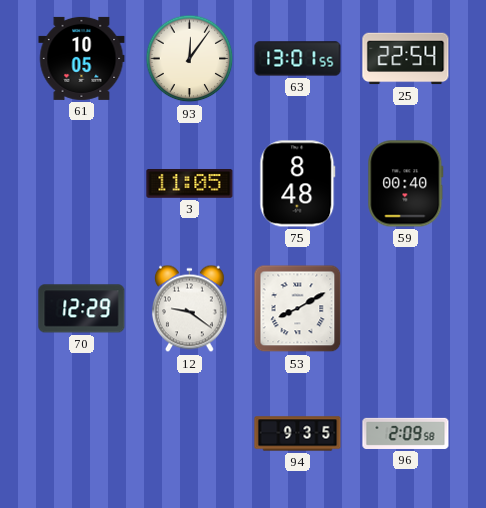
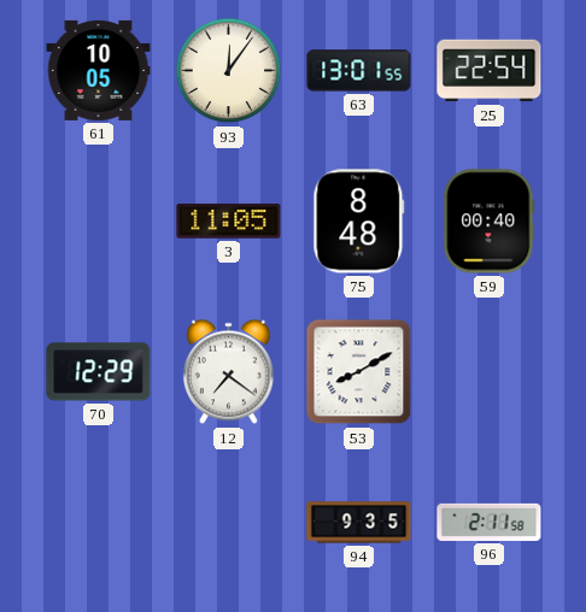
12: 9:21 -> 7:21
96: 2:09 -> 2:11
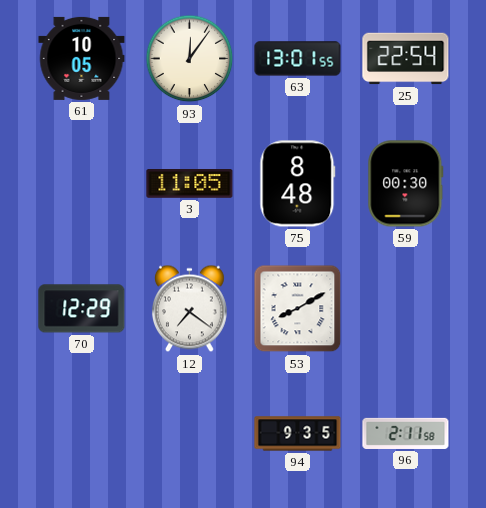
59: 00:40 -> 00:30
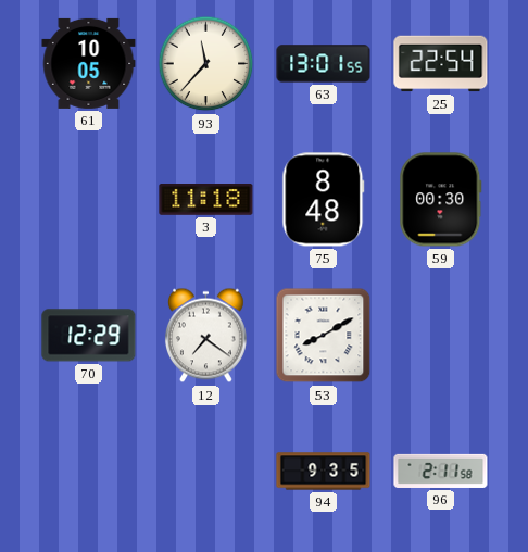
93: 12:06 -> 11:37
3: 11:05 -> 11:18
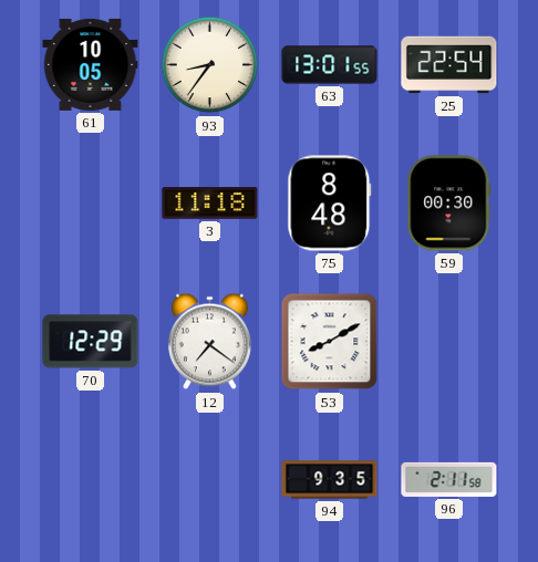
93: 11:37 -> 8:36
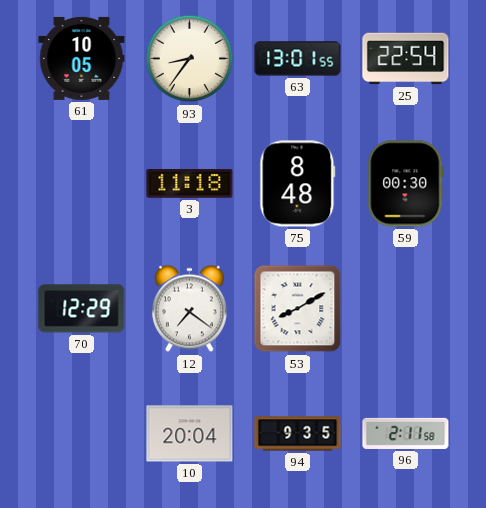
10: none -> 20:04
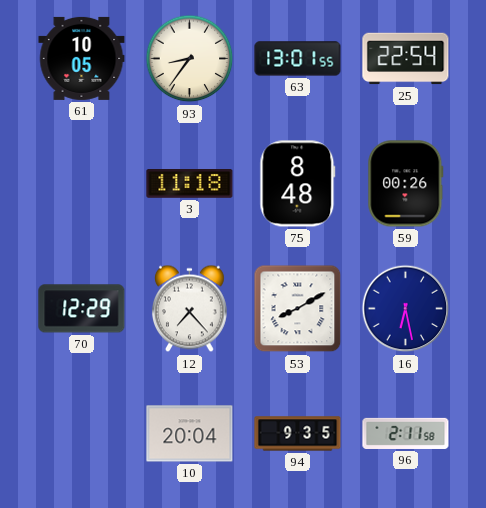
59: 00:30 -> 00:26
12: 7:21 -> 7:23
16: none -> 6:28
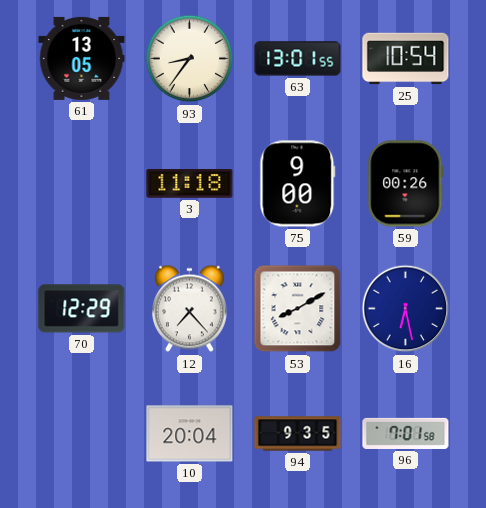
61: 10:05 -> 13:05
25: 22:54 -> 10:54
75: 8:48 -> 9:00
96: 2:11 -> 7:01
